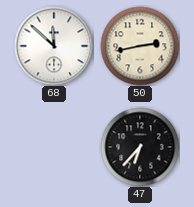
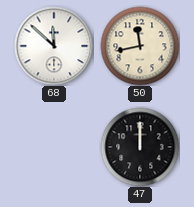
50: 2:43 -> 11:43
47: 6:37 -> 12:00
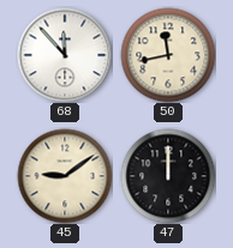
68: 11:52 -> 11:53
45: none -> 9:09
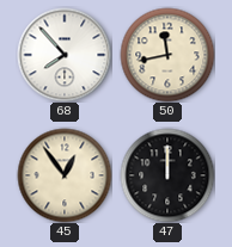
68: 11:53 -> 7:53
45: 9:09 -> 12:54
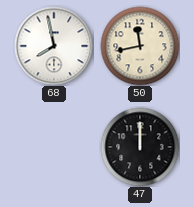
68: 7:53 -> 7:58
45: 12:54 -> none
